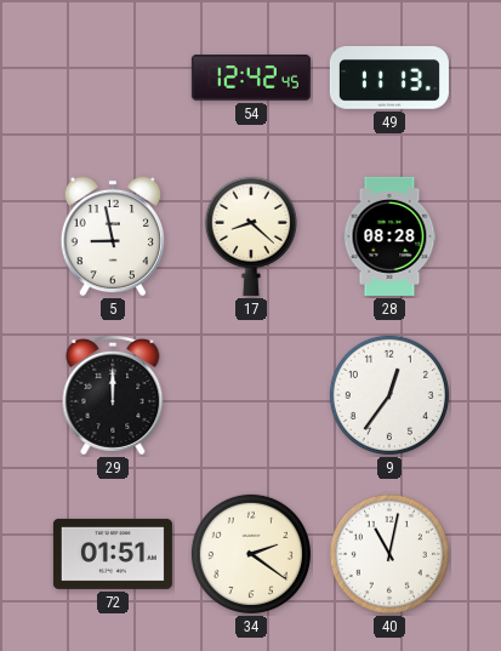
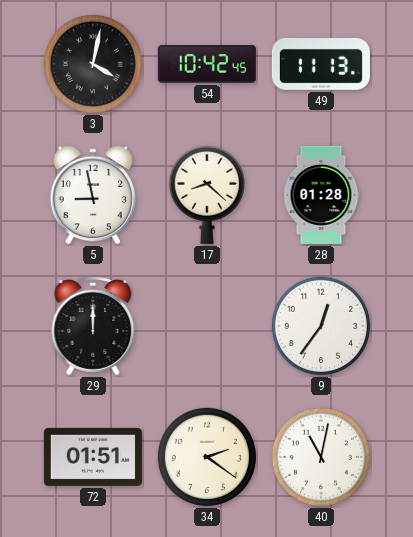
3: none -> 4:02
54: 12:42 -> 10:42
28: 08:28 -> 01:28
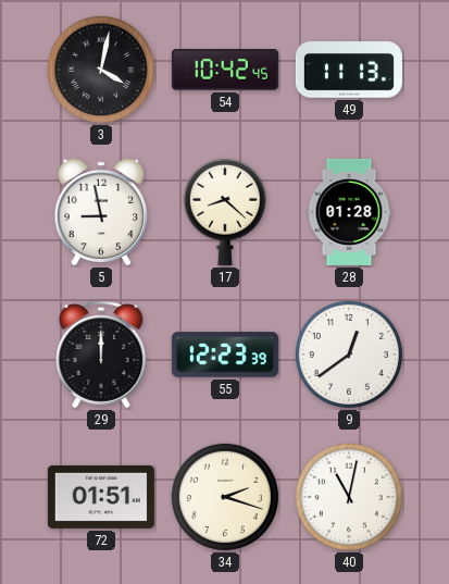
55: none -> 12:23
9: 12:36 -> 12:39
34: 2:21 -> 2:18
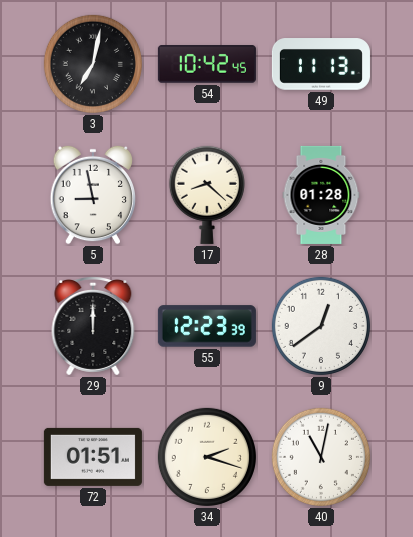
3: 4:02 -> 7:02
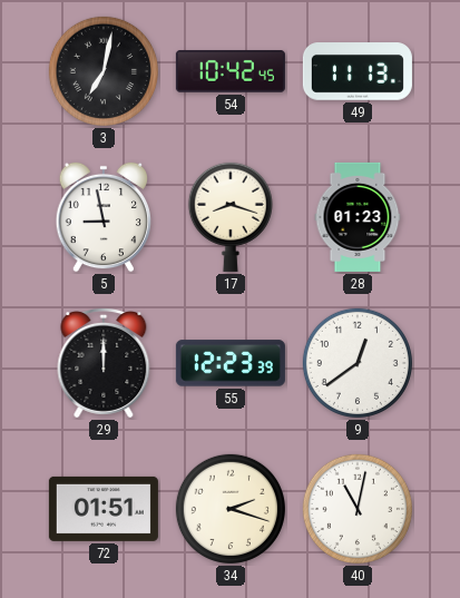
17: 8:22 -> 8:18
28: 01:28 -> 01:23
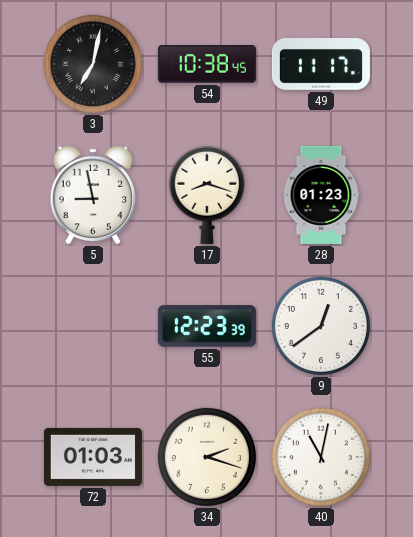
54: 10:42 -> 10:38
49: 11:13 -> 11:17
29: 12:00 -> none
72: 01:51 -> 01:03
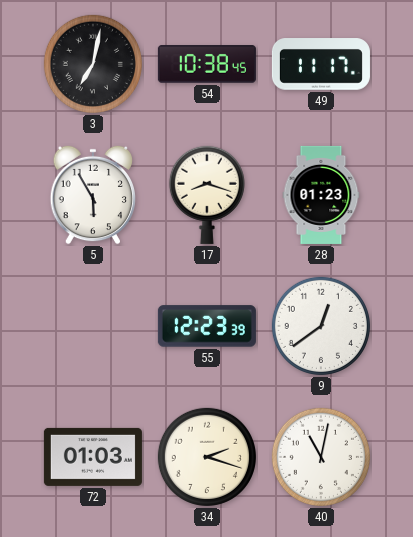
5: 8:58 -> 5:55
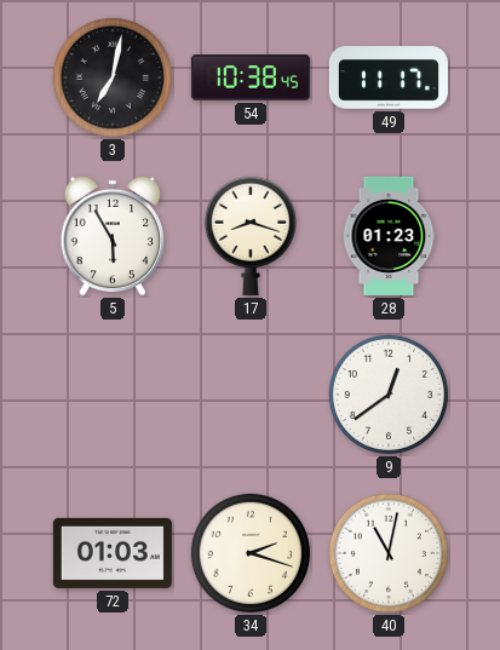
55: 12:23 -> none
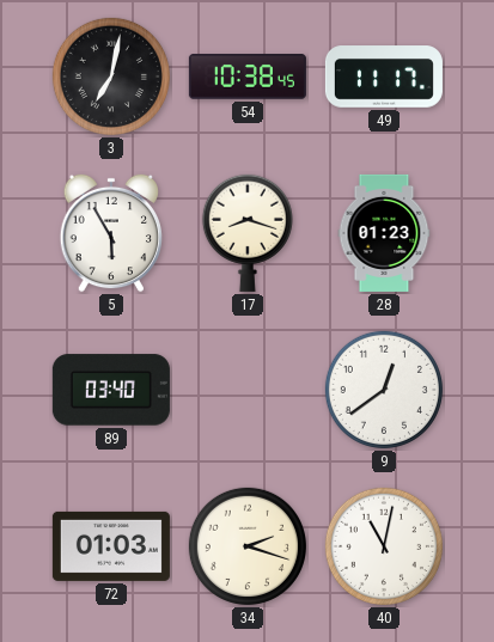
89: none -> 03:40
